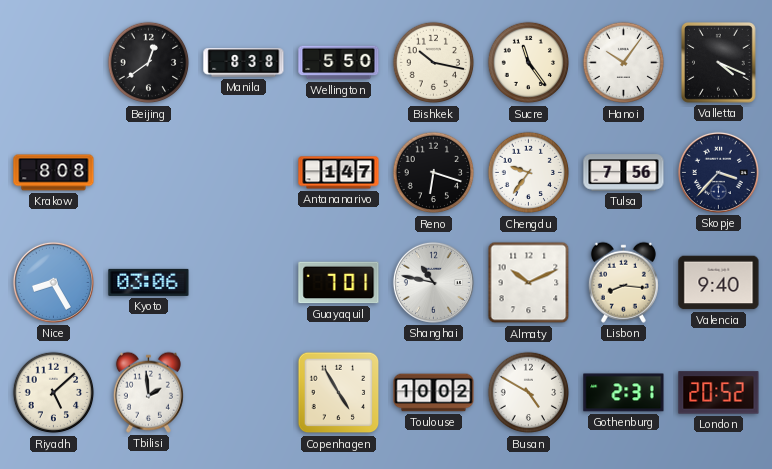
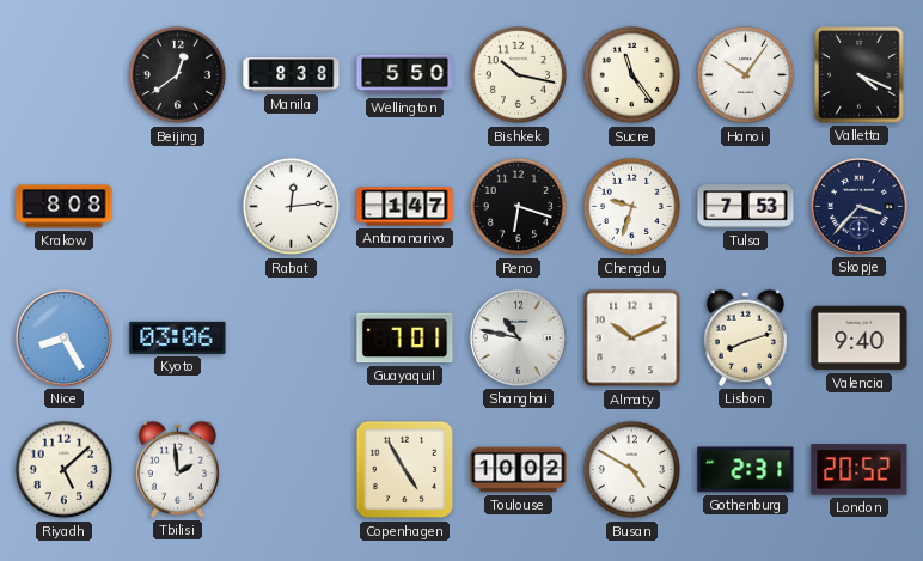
Rabat: none -> 12:14
Chengdu: 9:36 -> 9:33
Tulsa: 7:56 -> 7:53
Lisbon: 8:16 -> 8:12
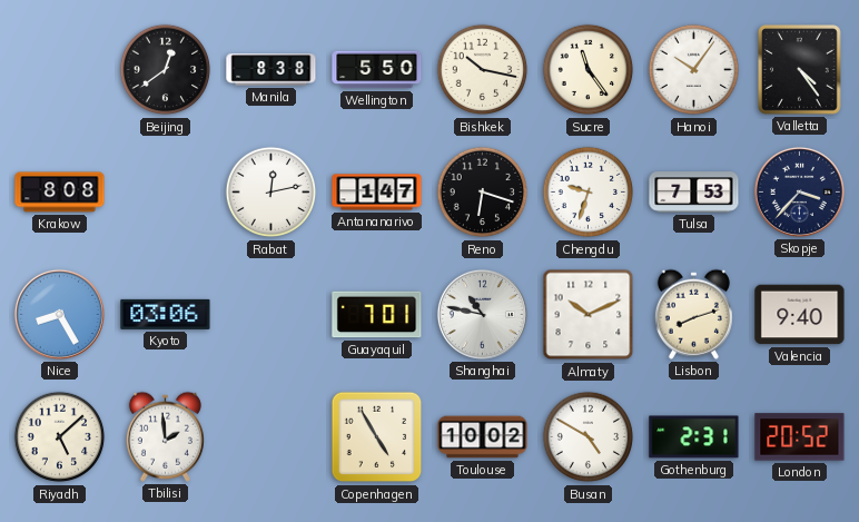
Valletta: 4:19 -> 4:24
Rabat: 12:14 -> 12:13
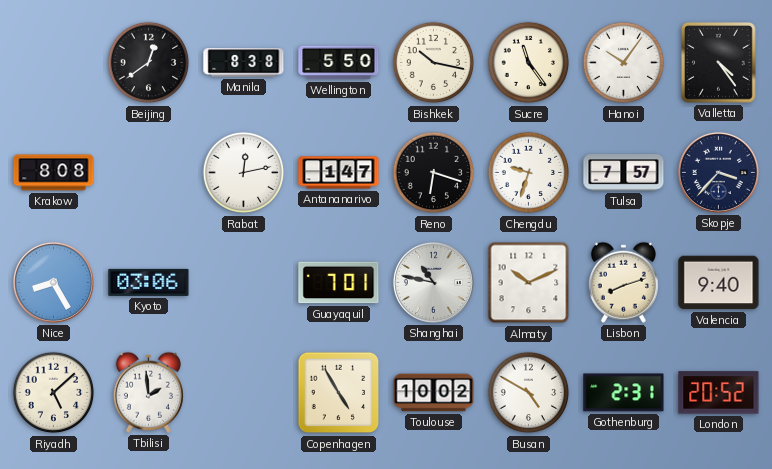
Tulsa: 7:53 -> 7:57
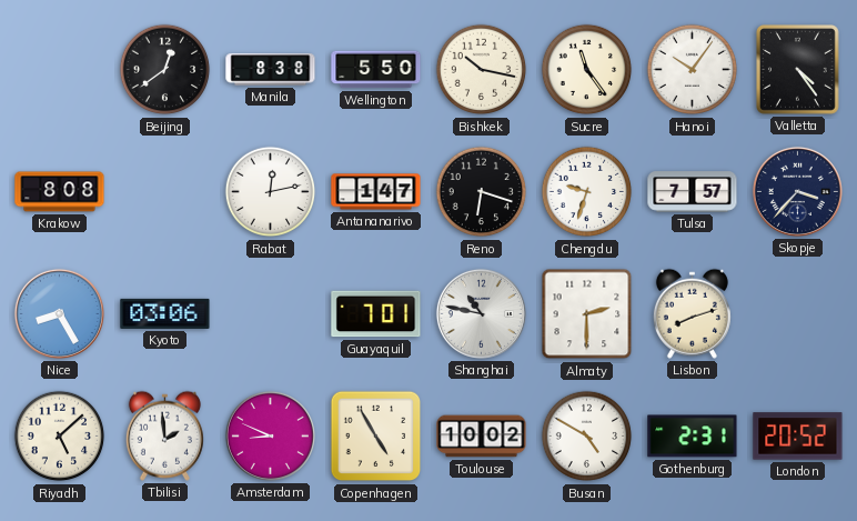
Almaty: 10:11 -> 2:30
Valencia: 9:40 -> none
Amsterdam: none -> 8:49
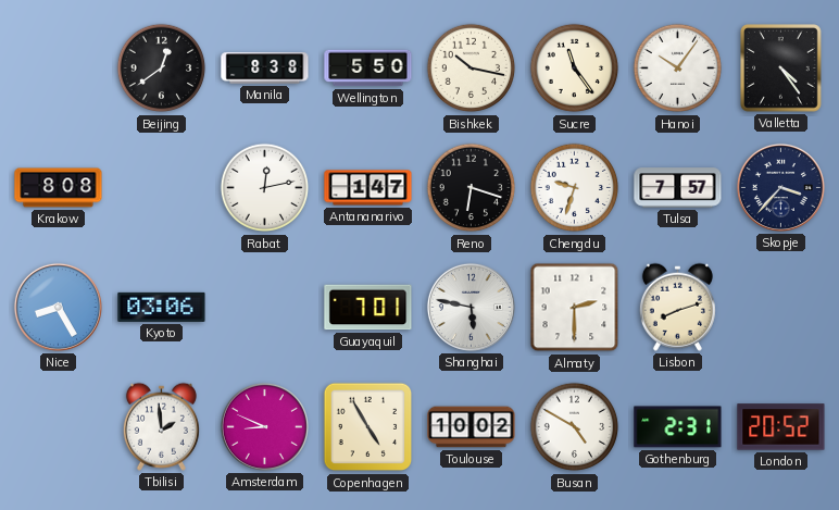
Shanghai: 10:47 -> 5:47
Riyadh: 5:08 -> none
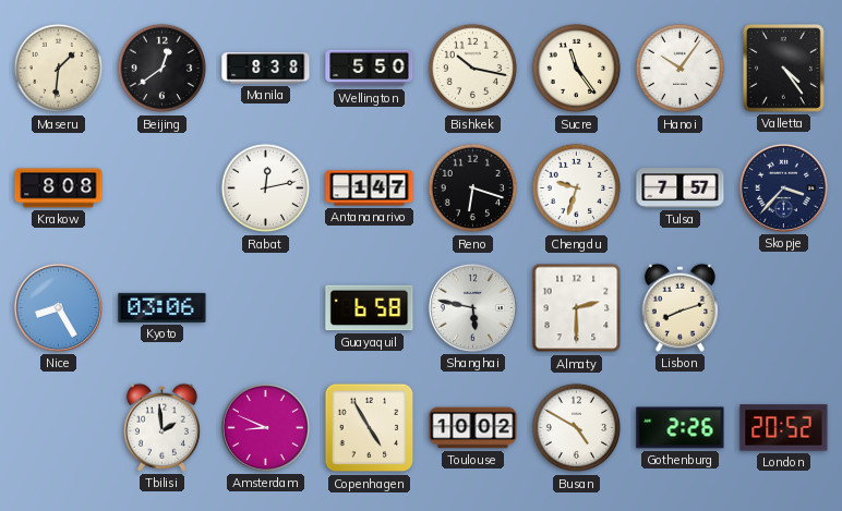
Maseru: none -> 1:31
Guayaquil: 7:01 -> 6:58
Gothenburg: 2:31 -> 2:26
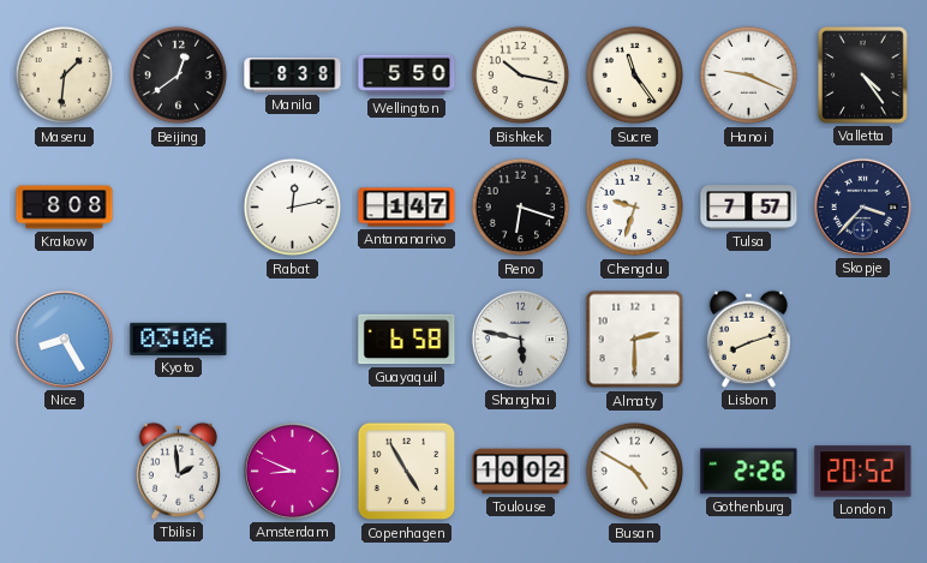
Hanoi: 10:06 -> 9:19
